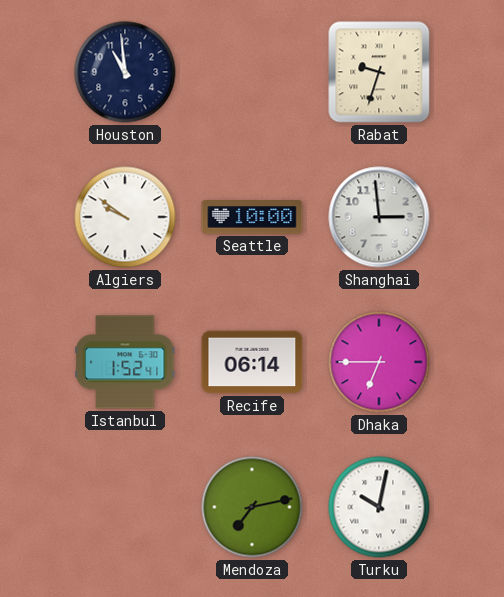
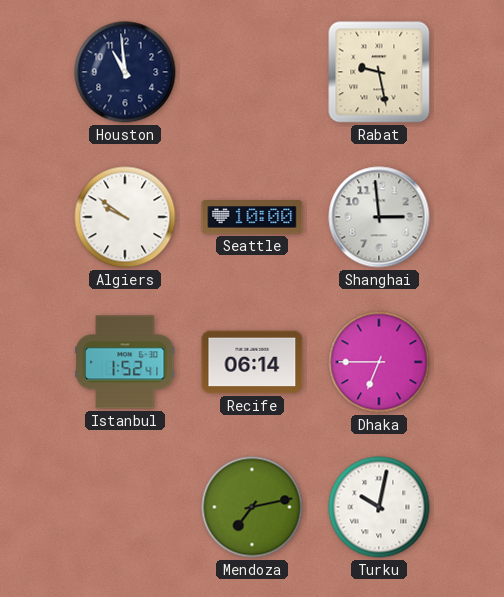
Rabat: 9:33 -> 9:28
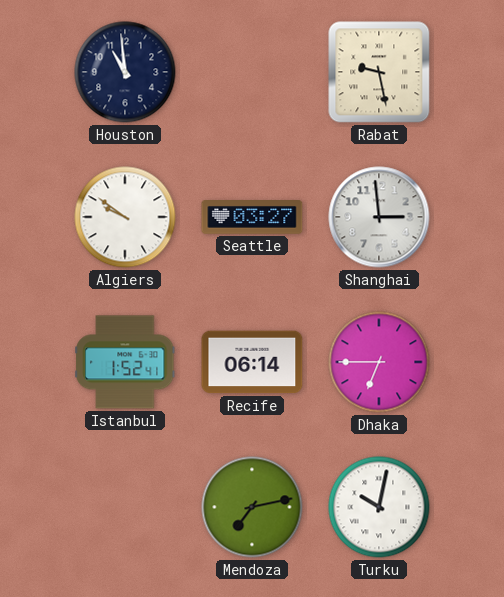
Seattle: 10:00 -> 03:27
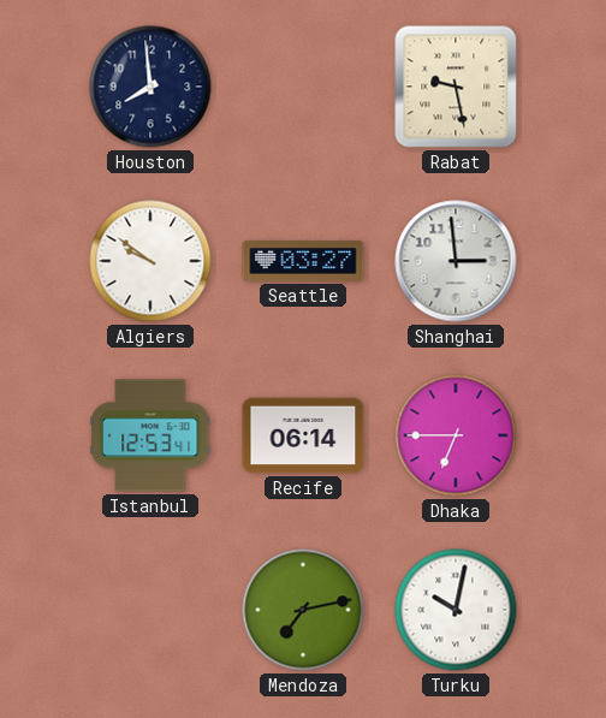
Houston: 10:59 -> 7:59
Istanbul: 1:52 -> 12:53
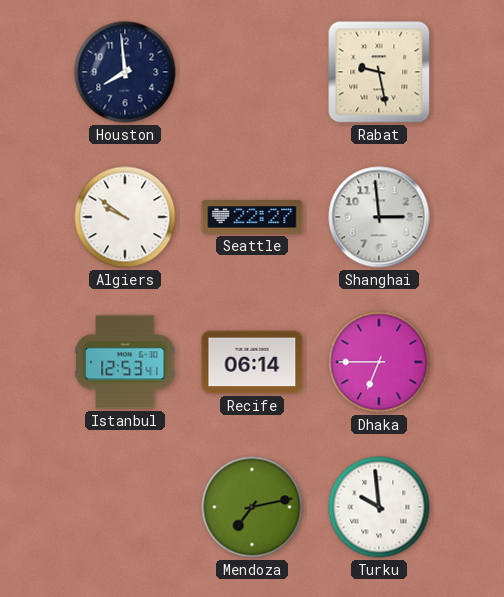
Seattle: 03:27 -> 22:27
Turku: 10:02 -> 9:59
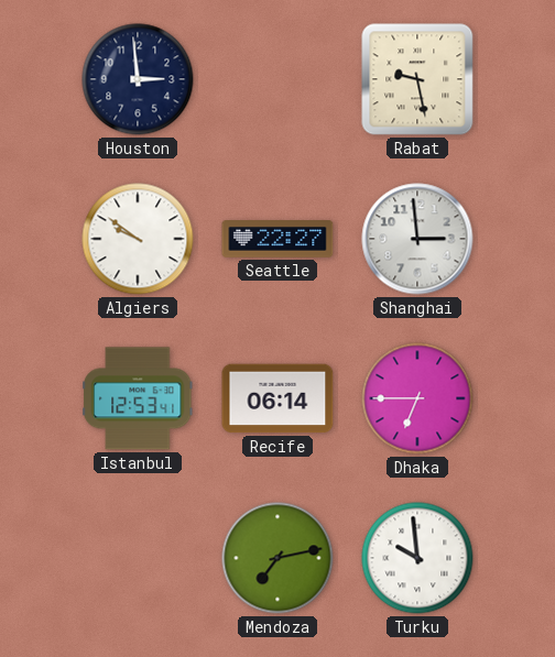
Houston: 7:59 -> 2:59
